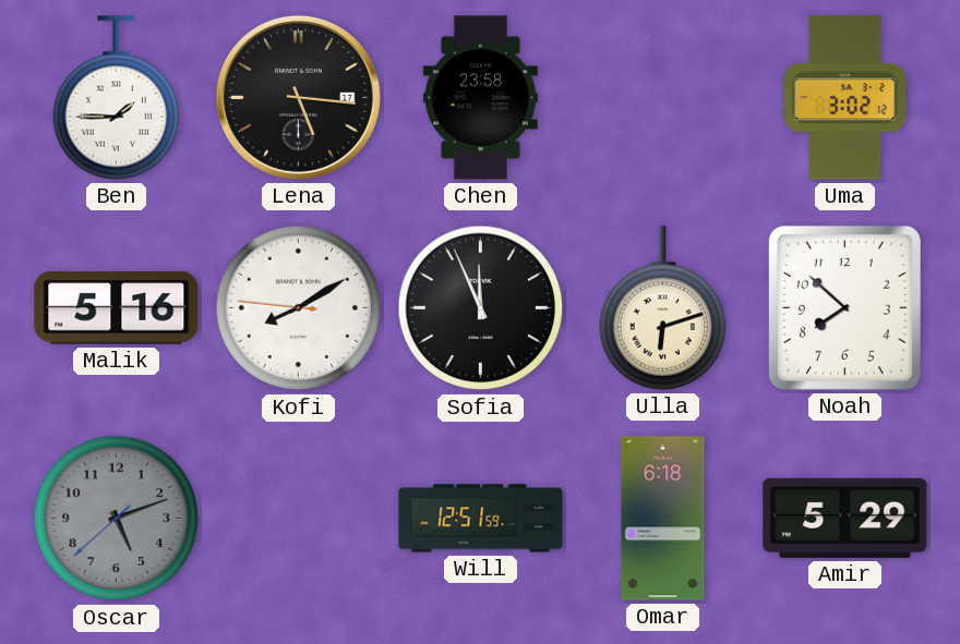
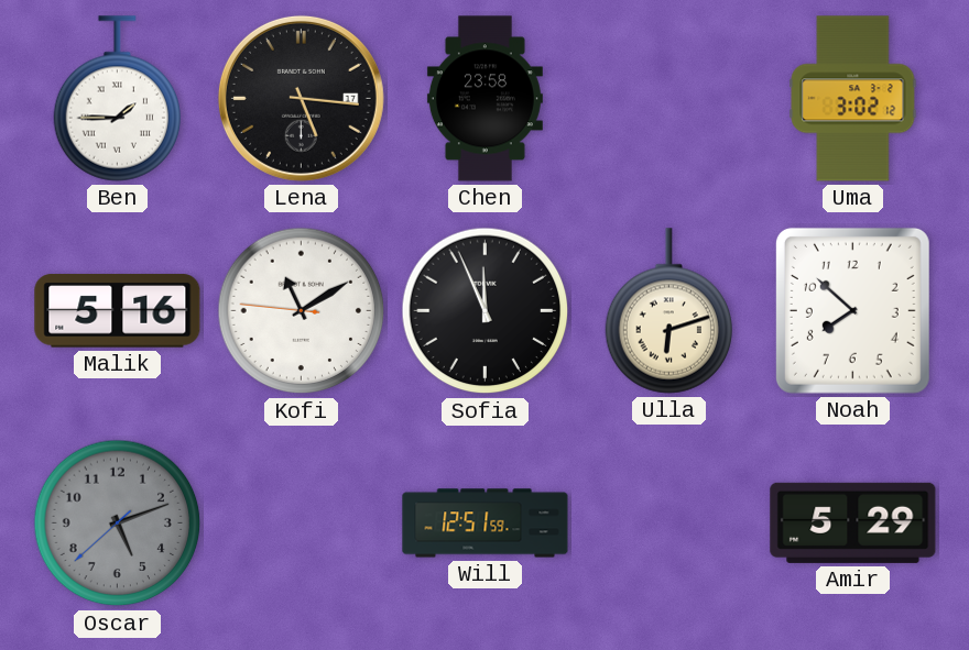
Kofi: 8:09 -> 11:09
Omar: 6:18 -> none
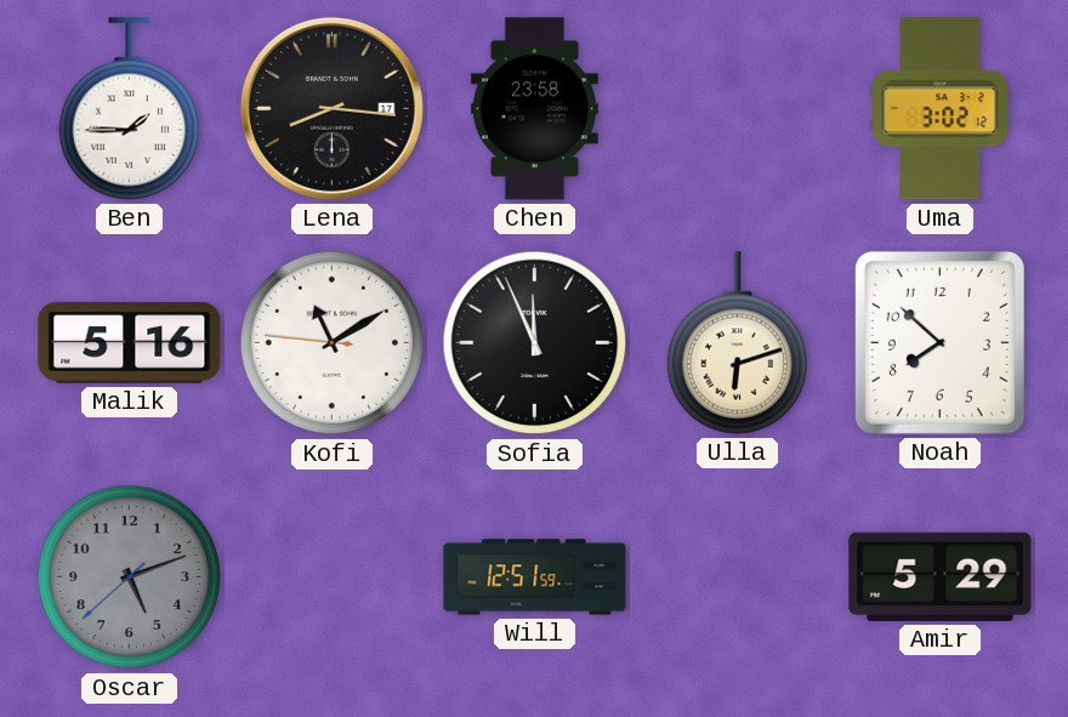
Lena: 5:16 -> 8:16
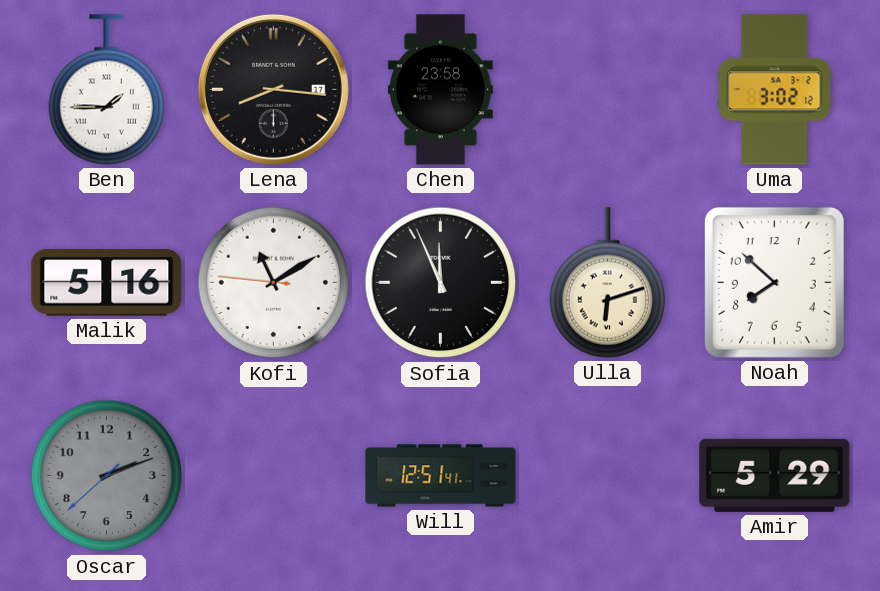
Oscar: 5:11 -> 2:11
Will: 12:51:59 -> 12:51:41
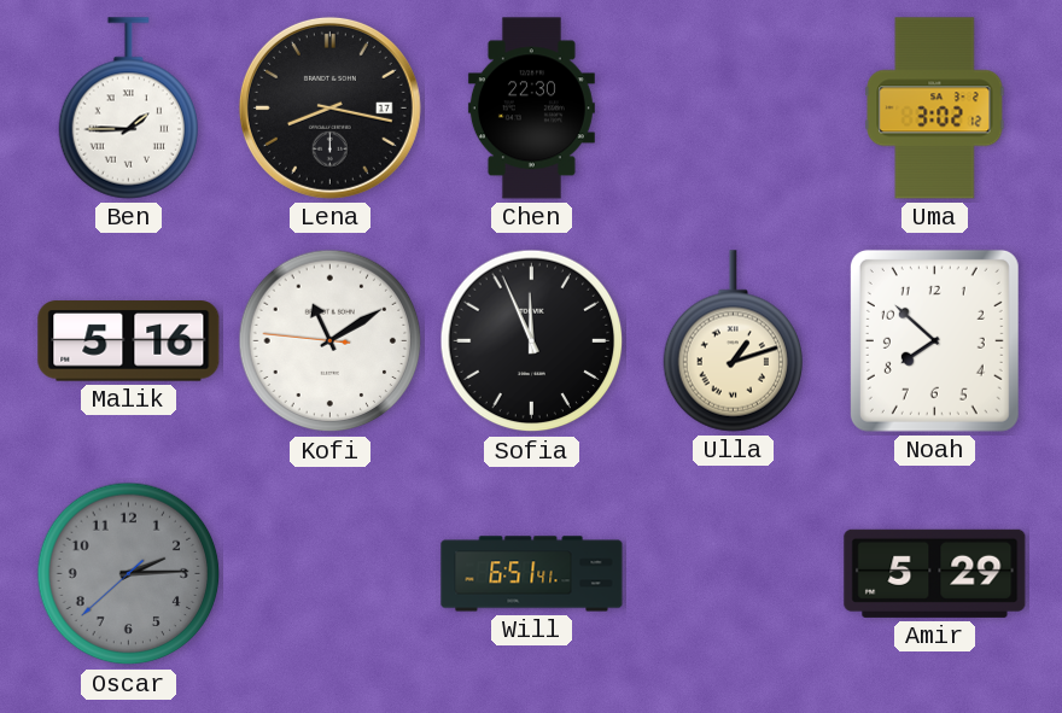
Lena: 8:16 -> 8:17
Chen: 23:58 -> 22:30
Ulla: 6:12 -> 1:12
Oscar: 2:11 -> 2:14
Will: 12:51 -> 6:51
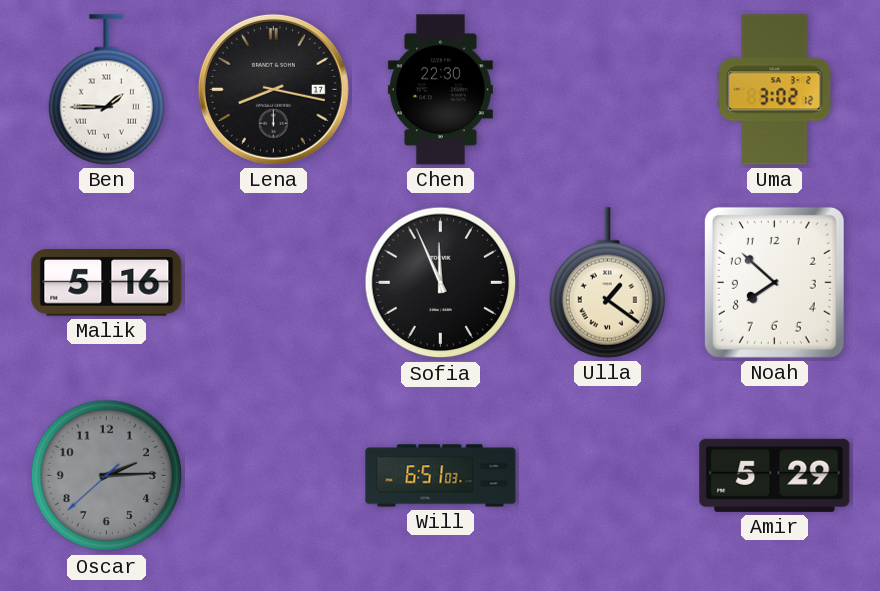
Kofi: 11:09 -> none
Ulla: 1:12 -> 1:21
Will: 6:51:41 -> 6:51:03
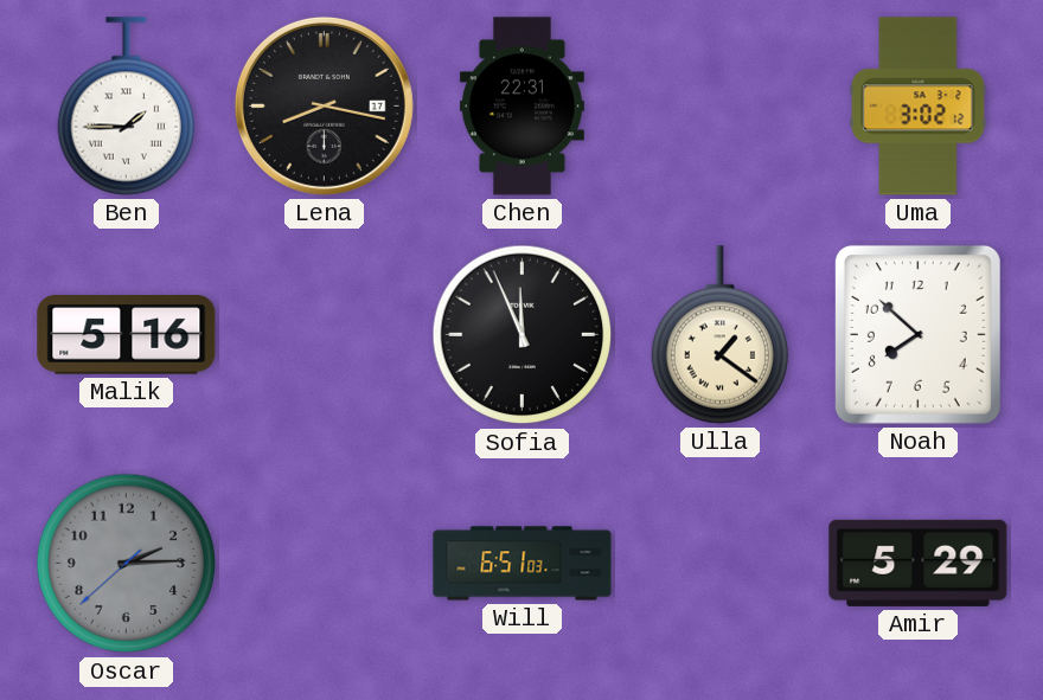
Chen: 22:30 -> 22:31
